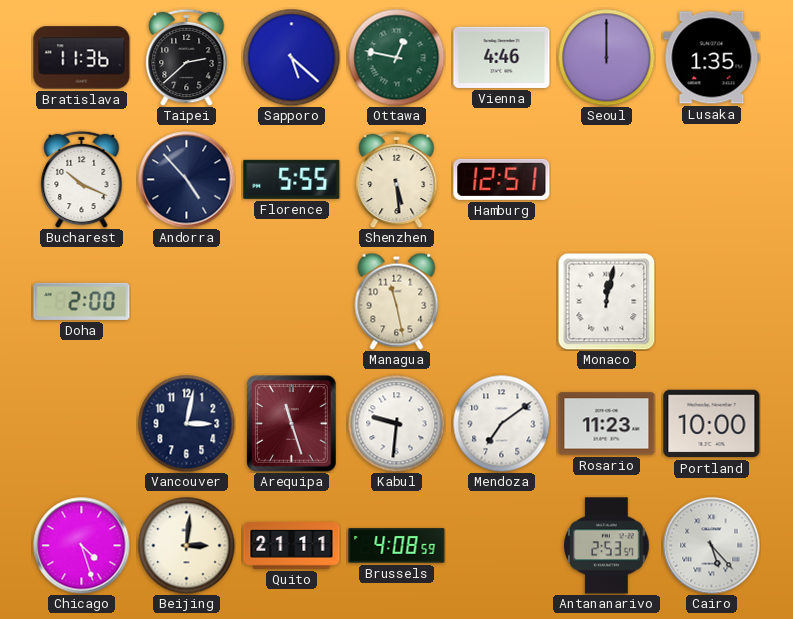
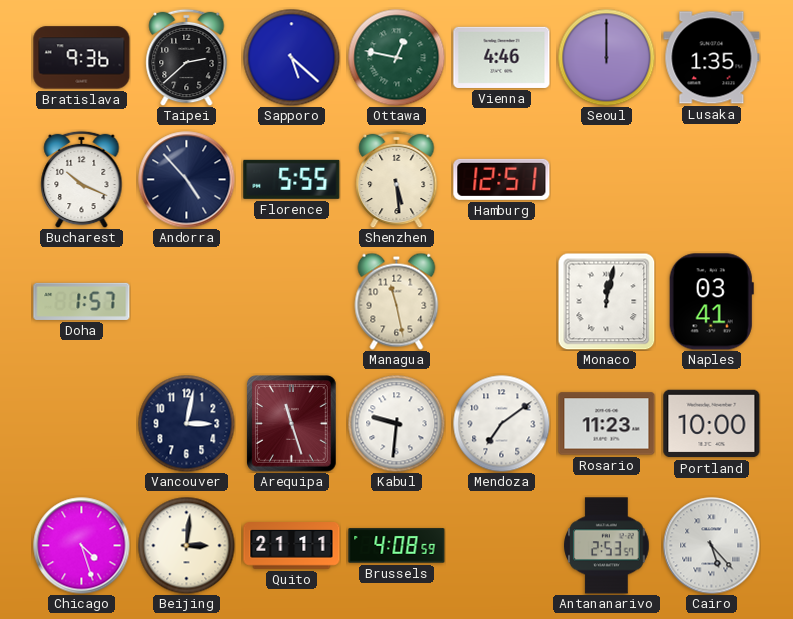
Bratislava: 11:36 -> 9:36
Doha: 2:00 -> 1:57
Naples: none -> 03:41
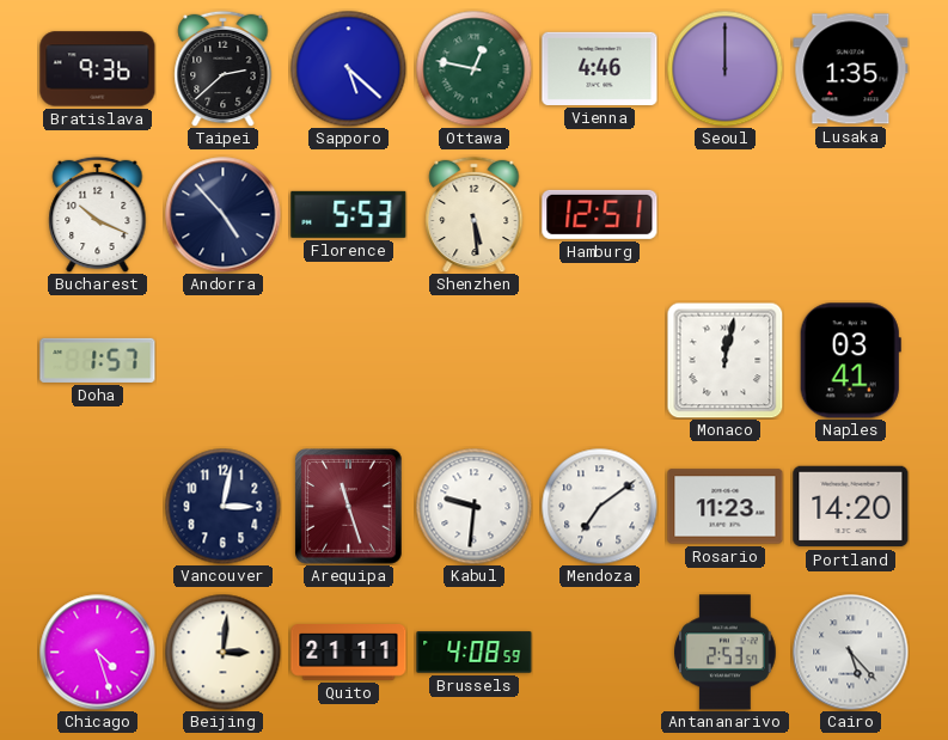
Florence: 5:55 -> 5:53
Managua: 11:28 -> none
Portland: 10:00 -> 14:20
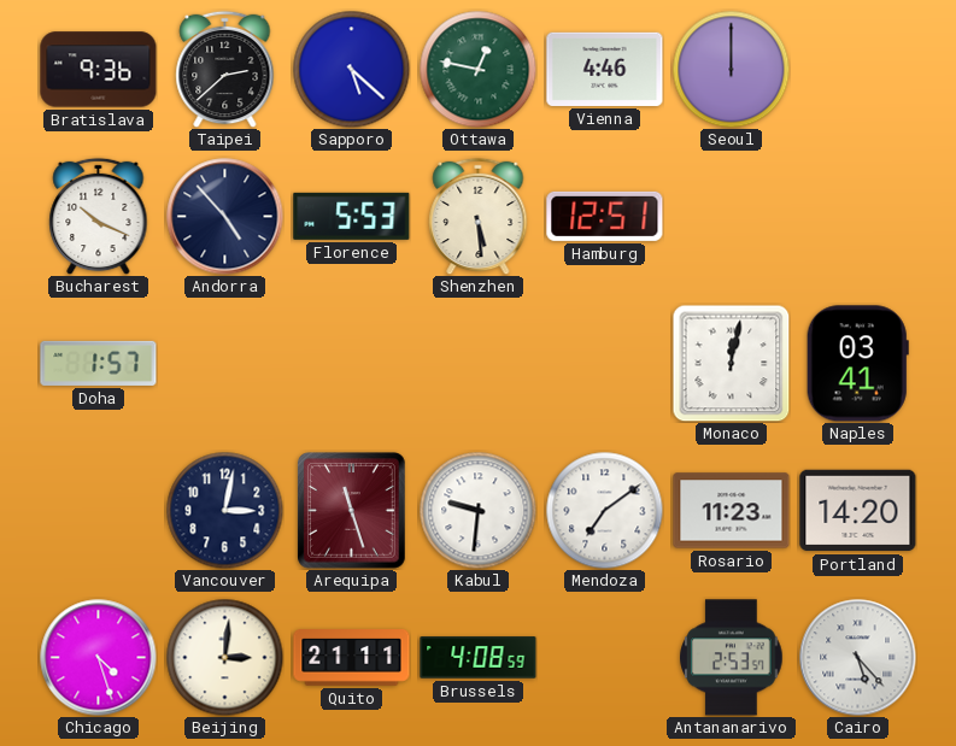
Lusaka: 1:35 -> none
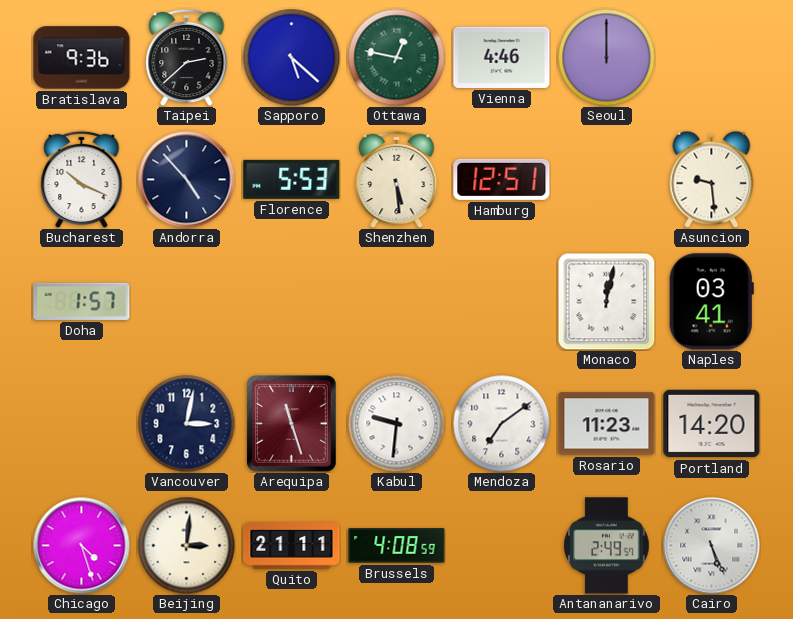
Asuncion: none -> 9:29
Antananarivo: 2:53 -> 2:49
Cairo: 5:23 -> 5:26
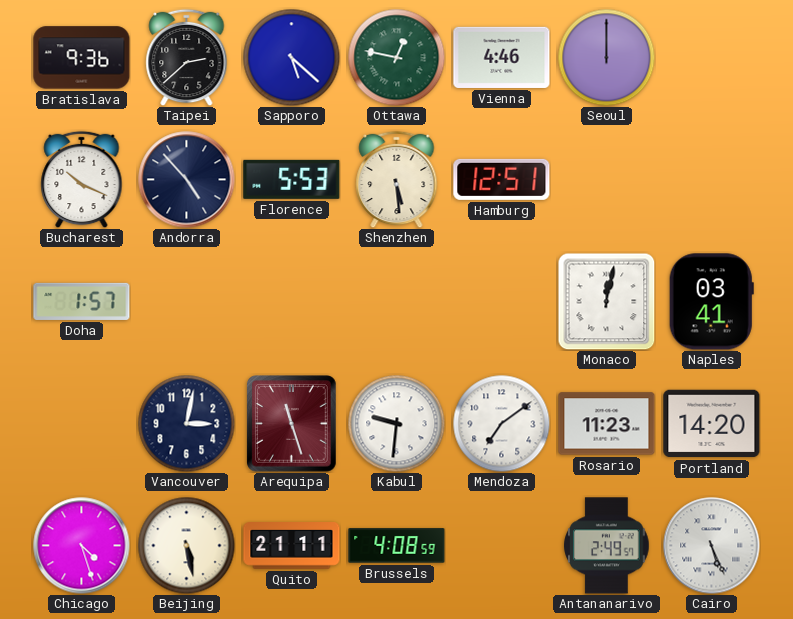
Asuncion: 9:29 -> none
Beijing: 3:01 -> 5:28
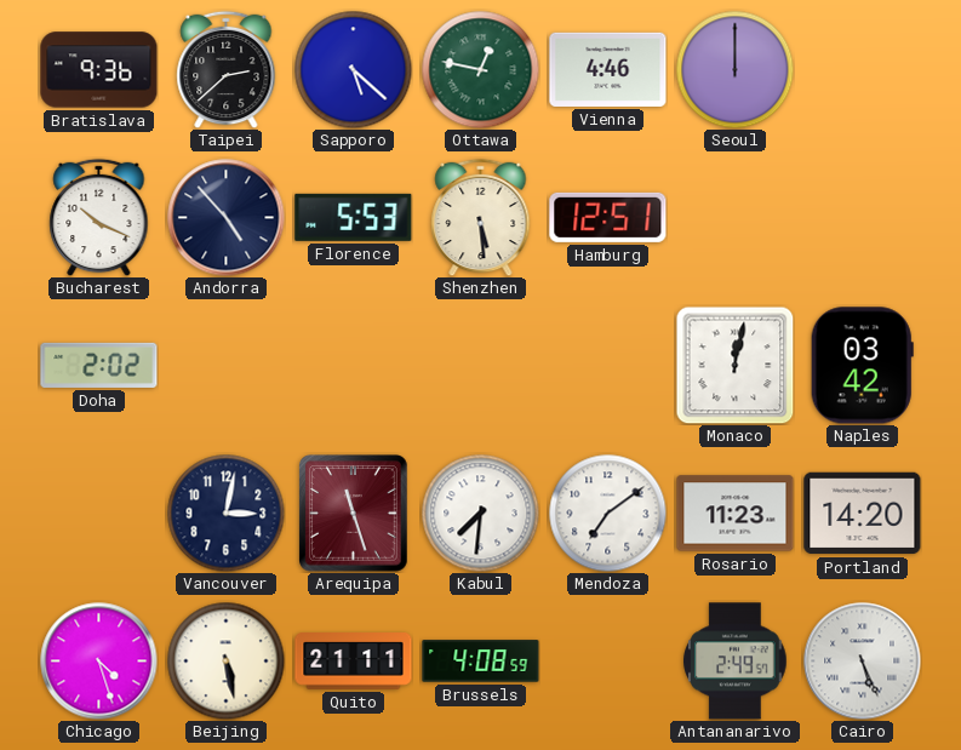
Doha: 1:57 -> 2:02
Naples: 03:41 -> 03:42
Kabul: 9:31 -> 7:31
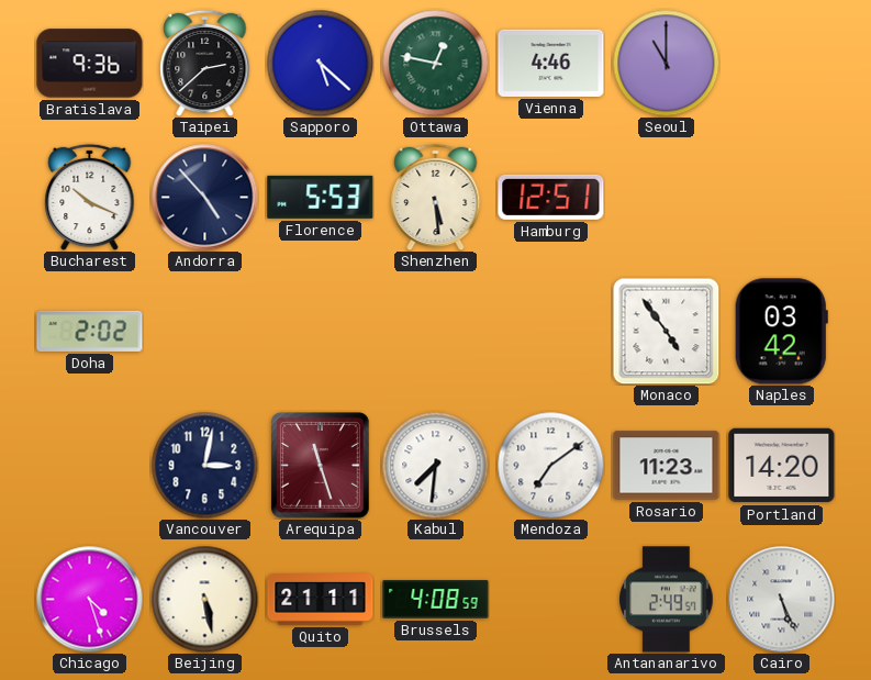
Seoul: 12:00 -> 11:00
Monaco: 12:02 -> 4:54
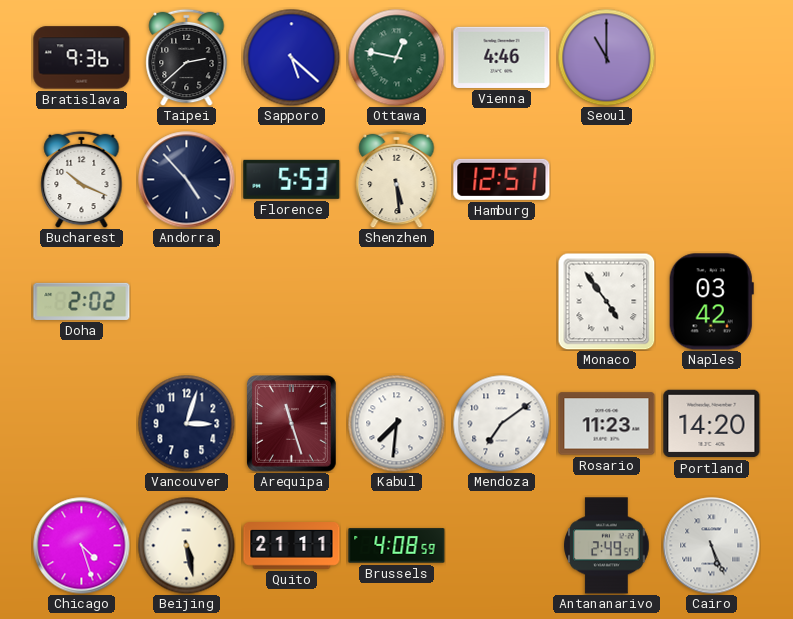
Vancouver: 3:02 -> 3:03
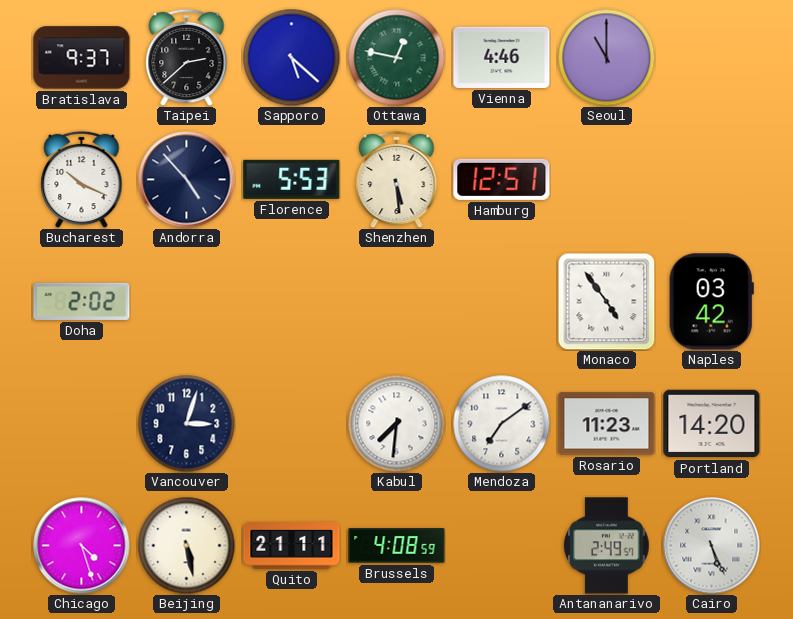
Bratislava: 9:36 -> 9:37
Arequipa: 11:27 -> none
